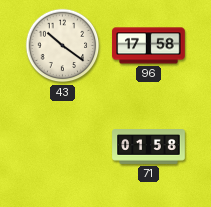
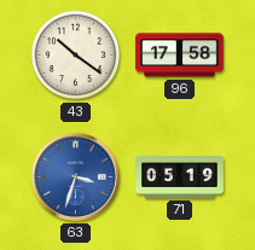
63: none -> 3:33
71: 01:58 -> 05:19
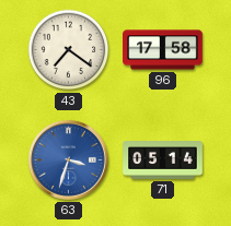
43: 10:21 -> 7:21
71: 05:19 -> 05:14
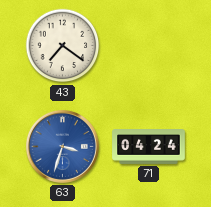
96: 17:58 -> none
71: 05:14 -> 04:24
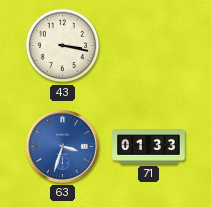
43: 7:21 -> 3:17
71: 04:24 -> 01:33
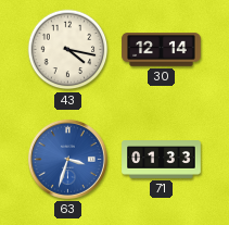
43: 3:17 -> 4:17
30: none -> 12:14
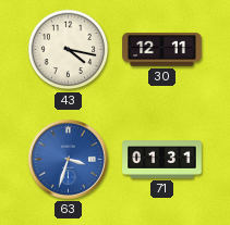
30: 12:14 -> 12:11
71: 01:33 -> 01:31
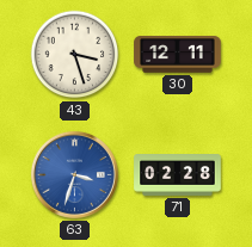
43: 4:17 -> 3:27
71: 01:31 -> 02:28
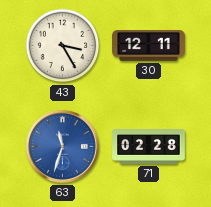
43: 3:27 -> 3:25
63: 3:33 -> 11:33
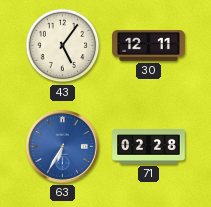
43: 3:25 -> 5:06
63: 11:33 -> 6:35
